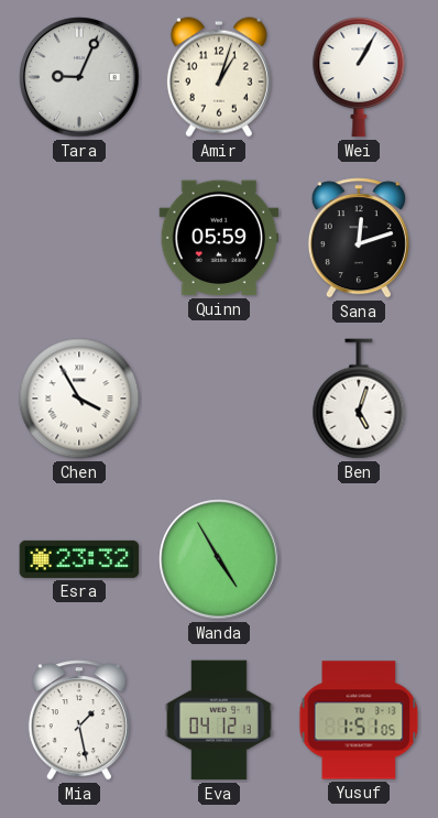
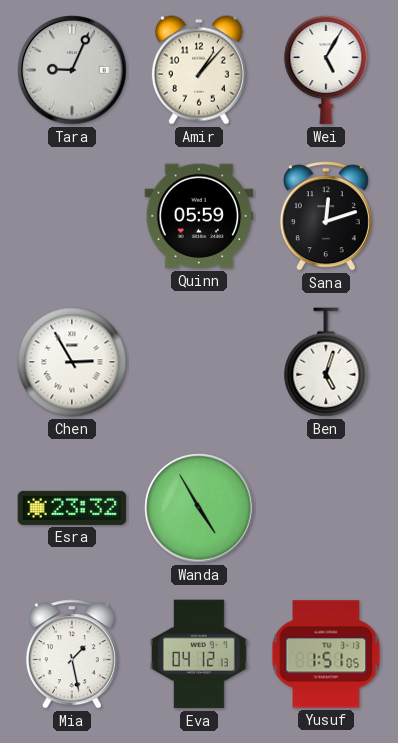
Amir: 1:03 -> 1:07
Wei: 1:05 -> 5:05
Chen: 3:55 -> 2:55
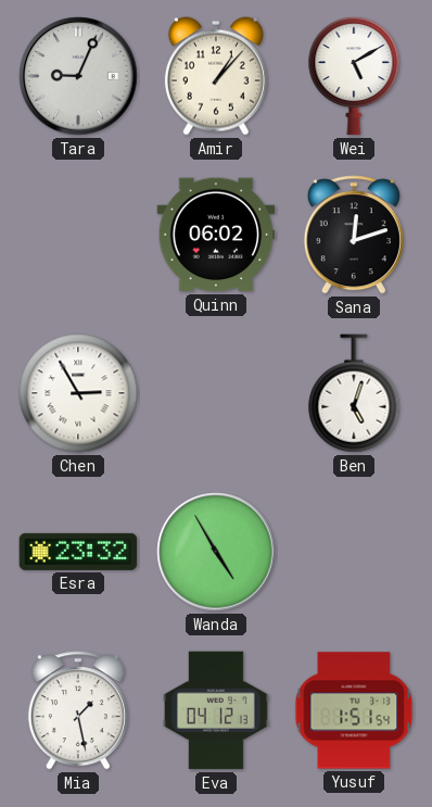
Wei: 5:05 -> 5:10
Quinn: 05:59 -> 06:02
Yusuf: 1:51:05 -> 1:51:54
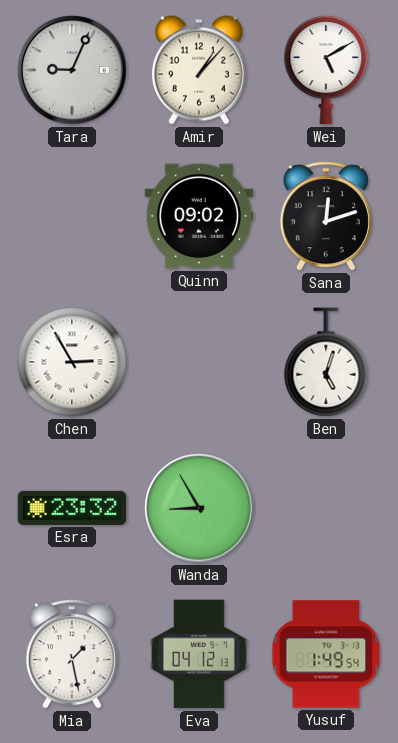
Quinn: 06:02 -> 09:02
Wanda: 4:55 -> 8:55
Yusuf: 1:51 -> 1:49
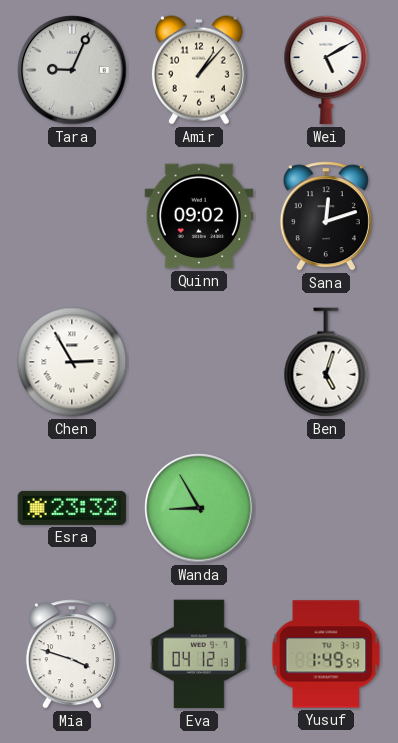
Mia: 1:28 -> 3:48
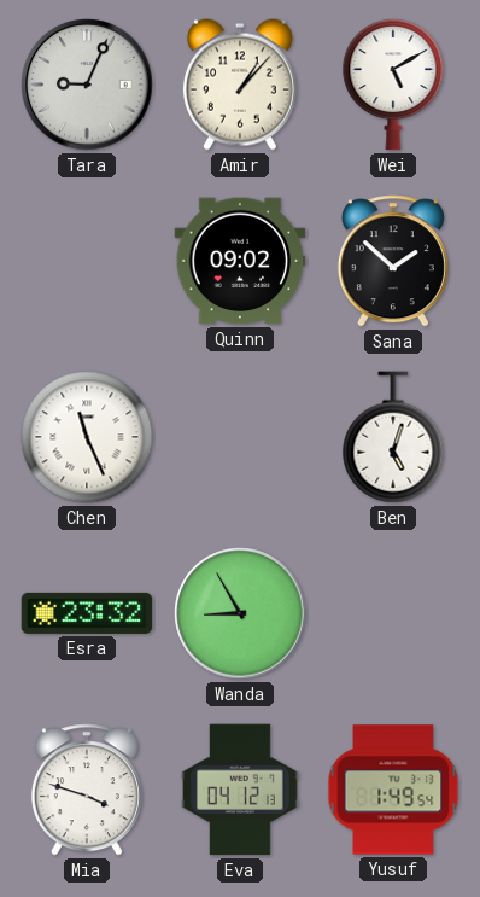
Sana: 12:12 -> 1:52
Chen: 2:55 -> 11:26
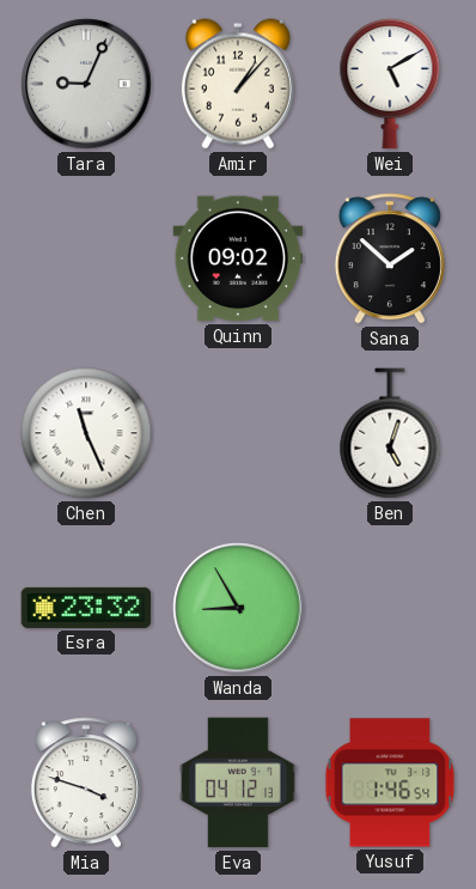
Yusuf: 1:49 -> 1:46
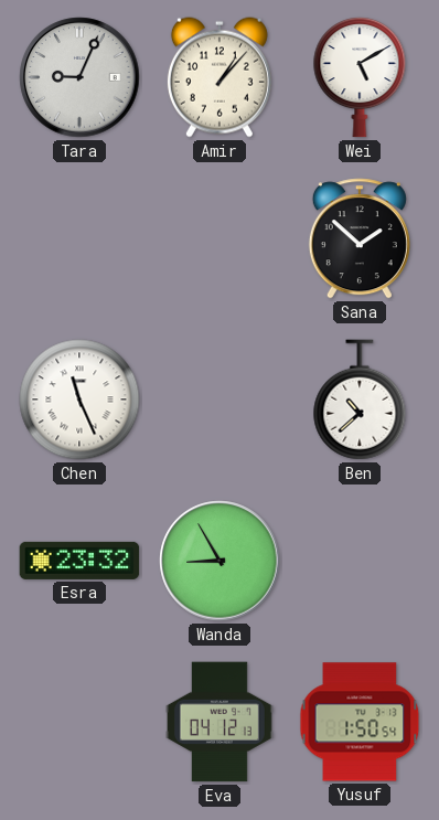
Quinn: 09:02 -> none
Ben: 5:03 -> 10:38
Mia: 3:48 -> none
Yusuf: 1:46 -> 1:50
